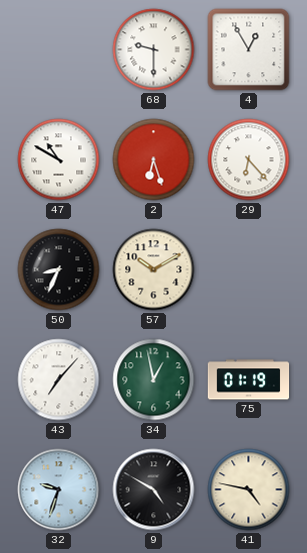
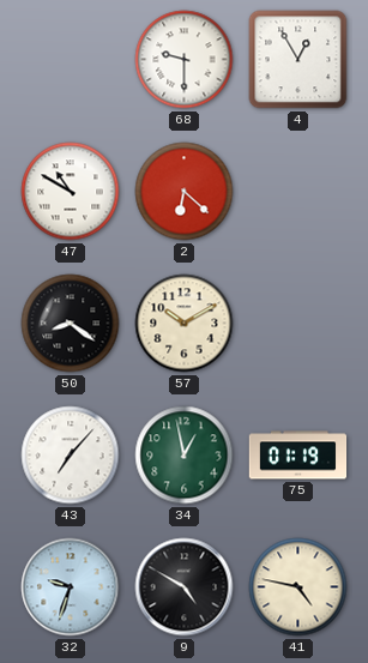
2: 6:27 -> 6:22
29: 6:23 -> none
50: 8:34 -> 8:21
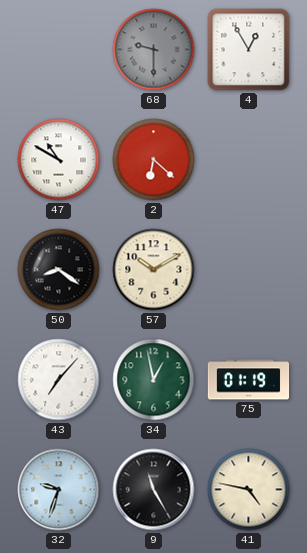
68 dial: white -> grey
9: 4:50 -> 11:25
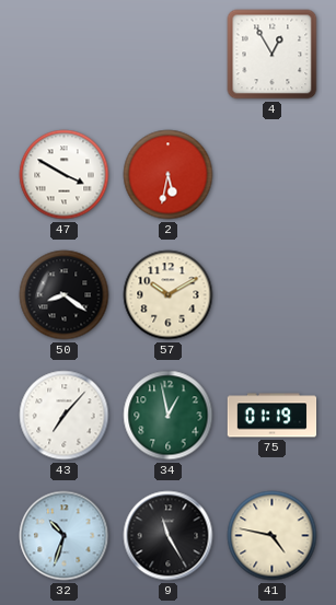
68: 9:30 -> none
47: 10:50 -> 3:50
2: 6:22 -> 5:32
32: 9:33 -> 10:33
